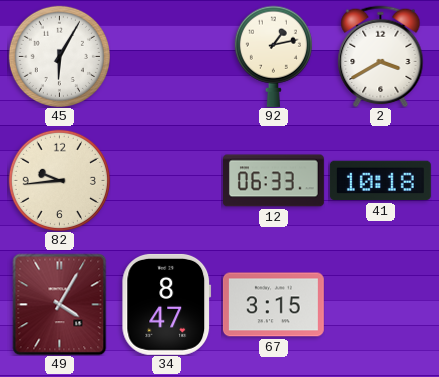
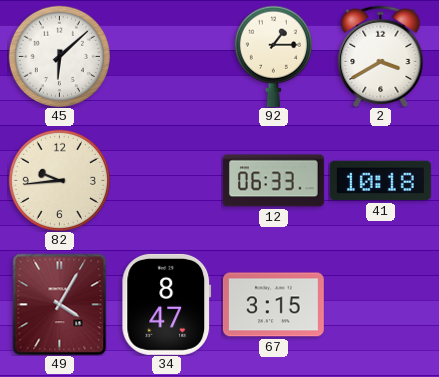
45: 6:05 -> 6:08
92: 1:13 -> 1:15
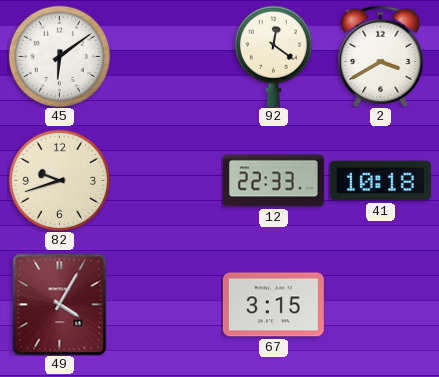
45: 6:08 -> 6:09
92: 1:15 -> 12:21
82: 9:44 -> 9:42
12: 06:33 -> 22:33
34: 8:47 -> none
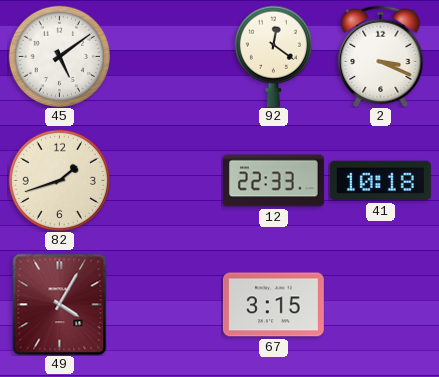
45: 6:09 -> 5:09
2: 3:40 -> 3:19
82: 9:42 -> 1:42
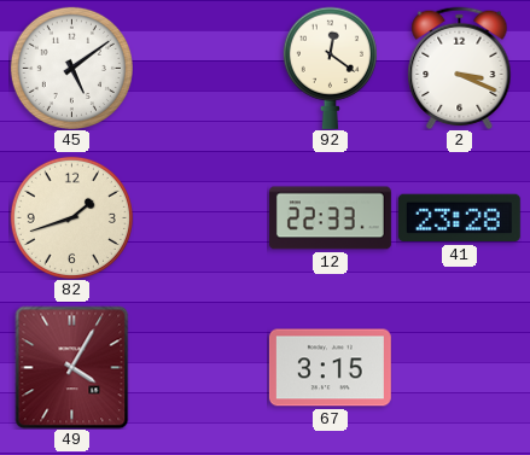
41: 10:18 -> 23:28
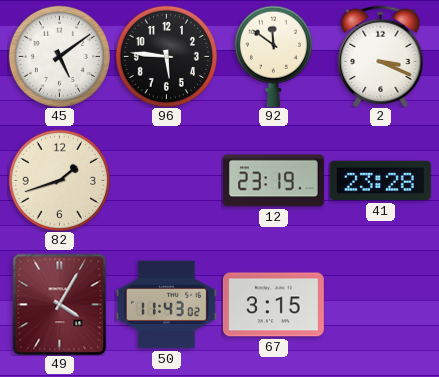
96: none -> 5:46
92: 12:21 -> 11:51
12: 22:33 -> 23:19
50: none -> 11:43
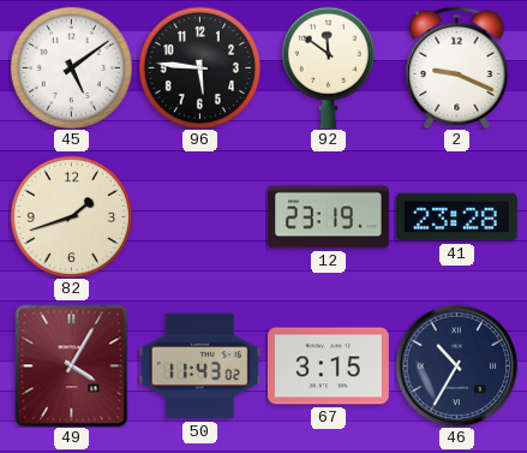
2: 3:19 -> 9:19
46: none -> 10:35
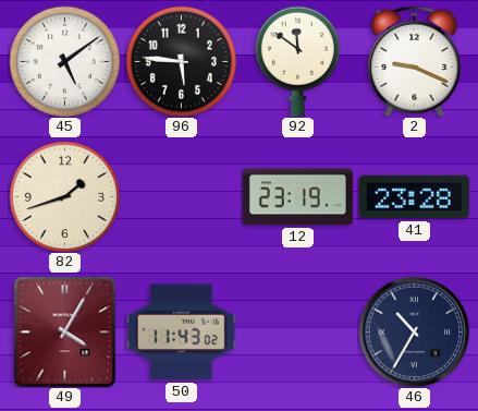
67: 3:15 -> none
